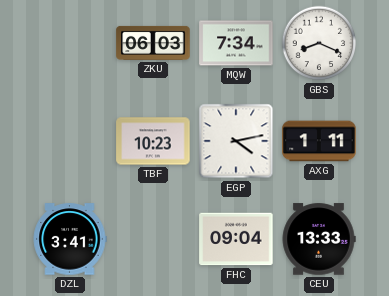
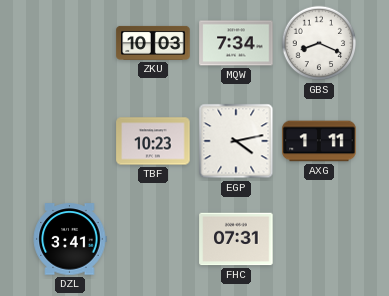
ZKU: 06:03 -> 10:03
FHC: 09:04 -> 07:31
CEU: 13:33 -> none
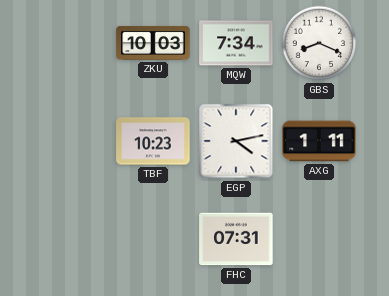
DZL: 3:41 -> none
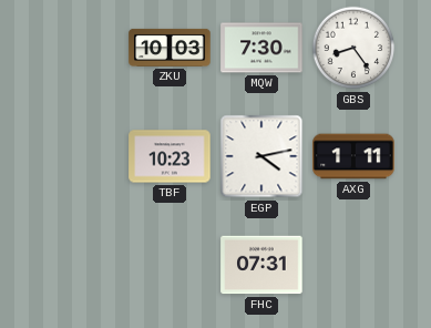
MQW: 7:34 -> 7:30
GBS: 8:19 -> 8:24
